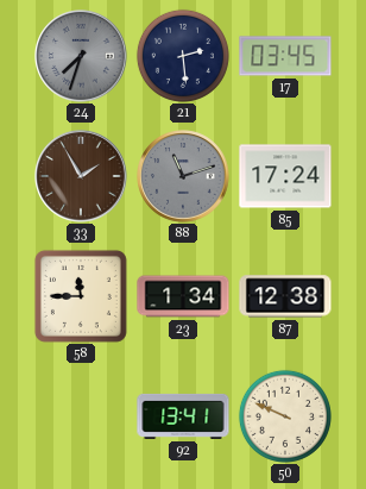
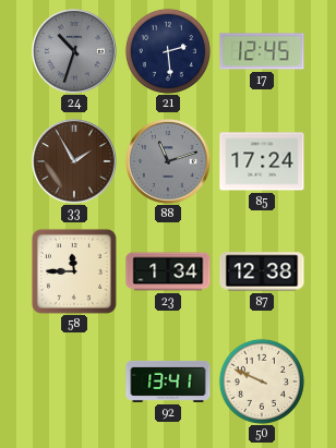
24: 7:33 -> 10:33
17: 03:45 -> 12:45
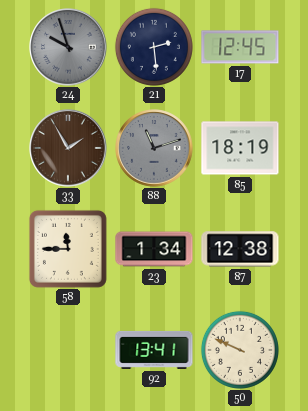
24: 10:33 -> 9:57
85: 17:24 -> 18:19
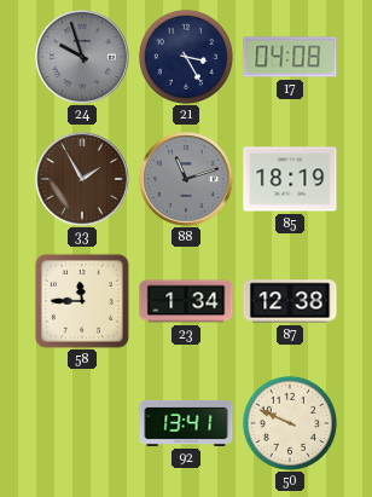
21: 2:29 -> 3:25
17: 12:45 -> 04:08
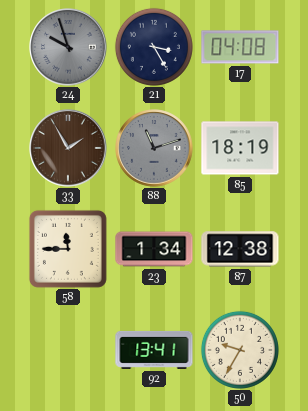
50: 9:49 -> 9:35
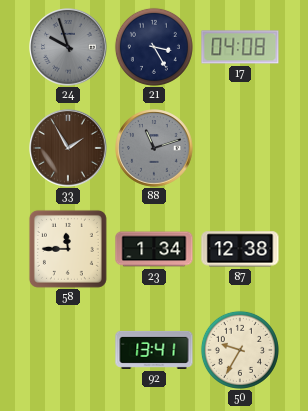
85: 18:19 -> none
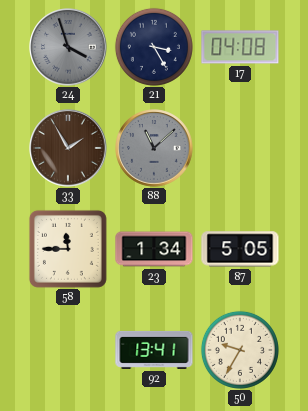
24: 9:57 -> 3:57
88: 11:12 -> 11:08
87: 12:38 -> 5:05
